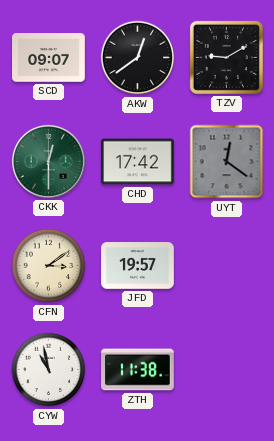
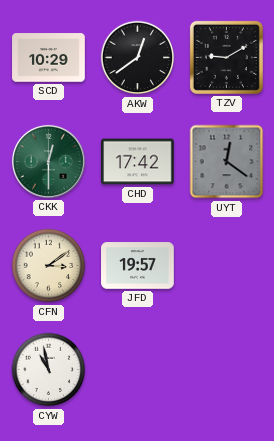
SCD: 09:07 -> 10:29
ZTH: 11:38 -> none
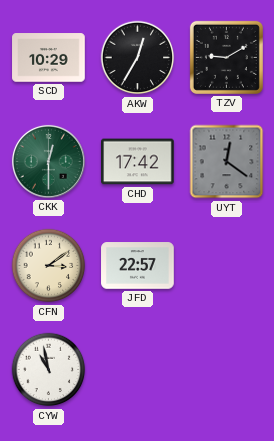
AKW: 12:39 -> 12:35
JFD: 19:57 -> 22:57
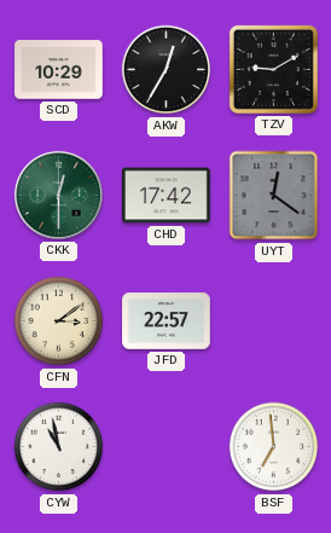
BSF: none -> 6:59
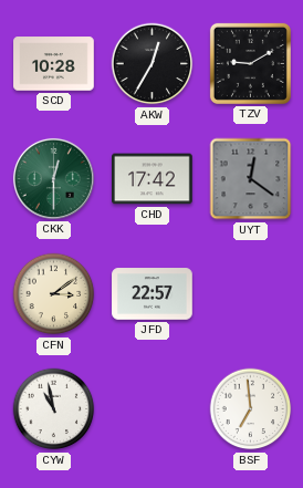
SCD: 10:29 -> 10:28
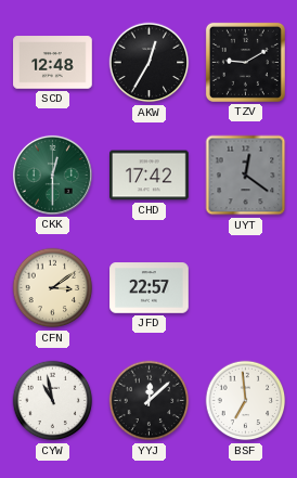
SCD: 10:28 -> 12:48
YYJ: none -> 12:08
